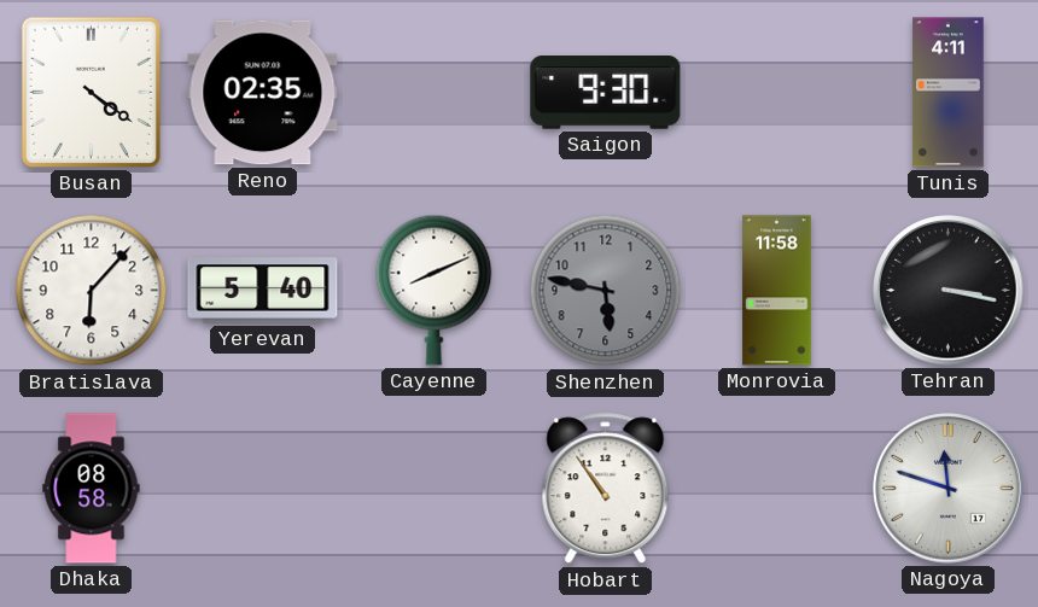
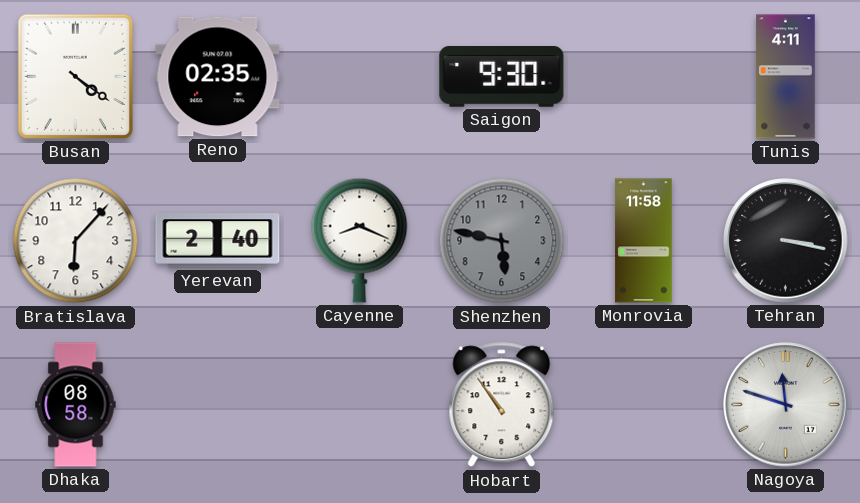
Yerevan: 5:40 -> 2:40
Cayenne: 8:11 -> 8:19
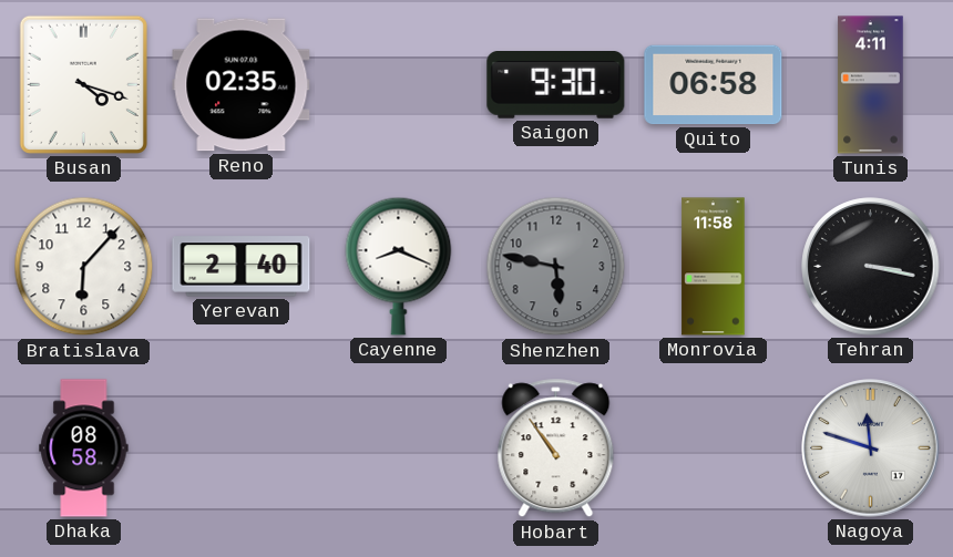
Busan: 4:21 -> 4:18
Quito: none -> 06:58
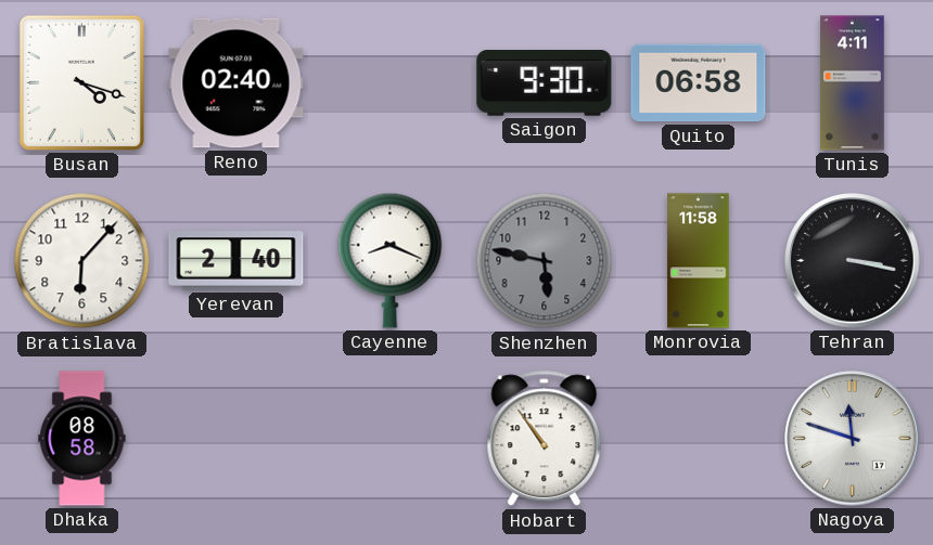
Reno: 02:35 -> 02:40
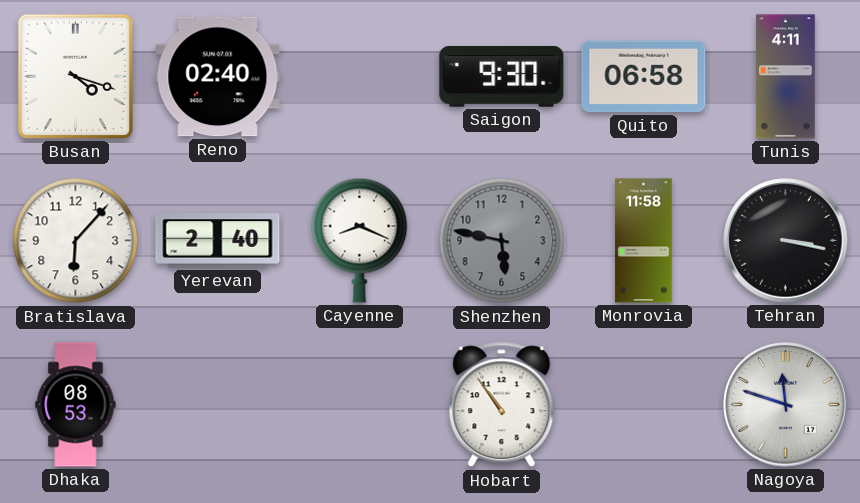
Dhaka: 08:58 -> 08:53
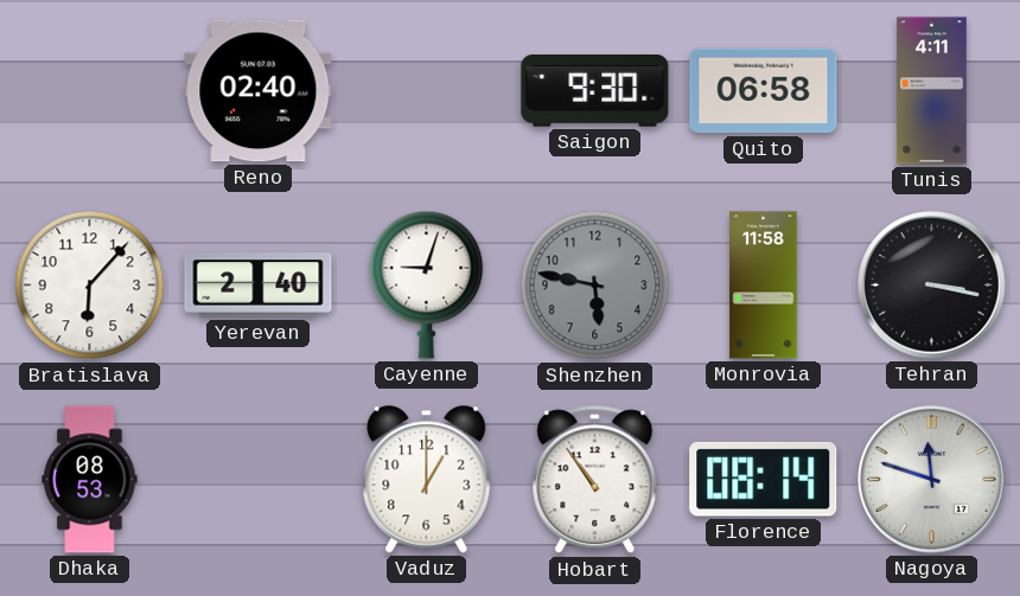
Busan: 4:18 -> none
Cayenne: 8:19 -> 9:03
Vaduz: none -> 1:00
Florence: none -> 08:14
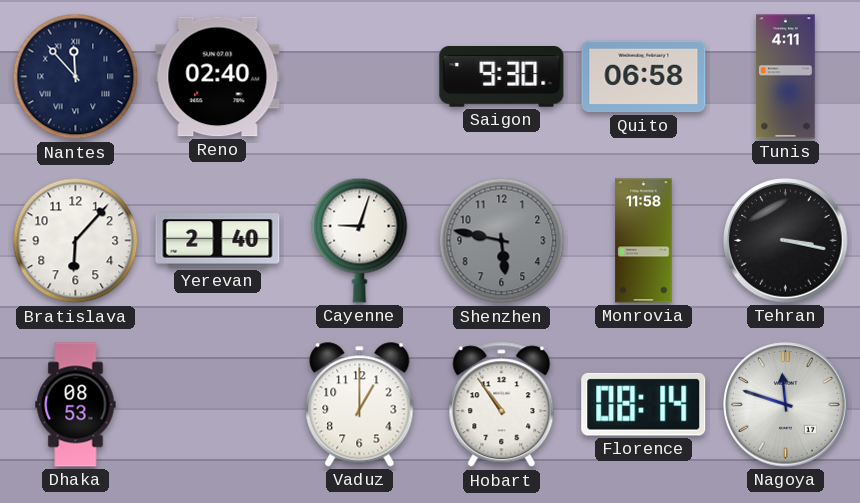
Nantes: none -> 11:53
